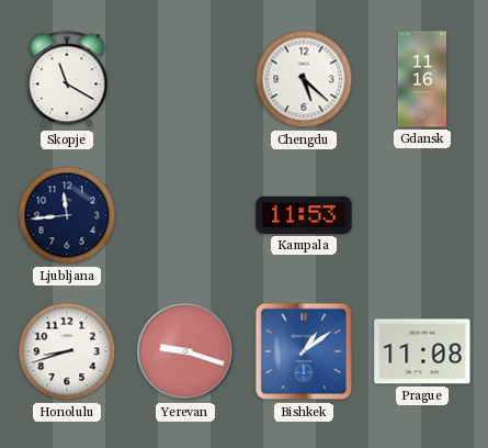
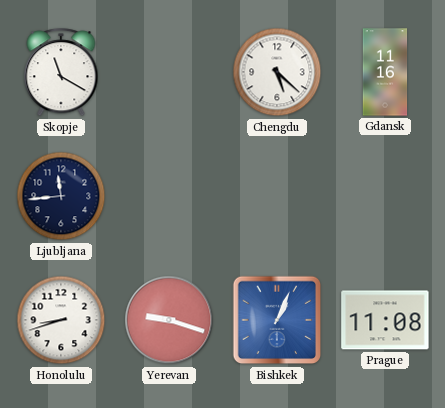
Kampala: 11:53 -> none
Bishkek: 1:09 -> 1:04
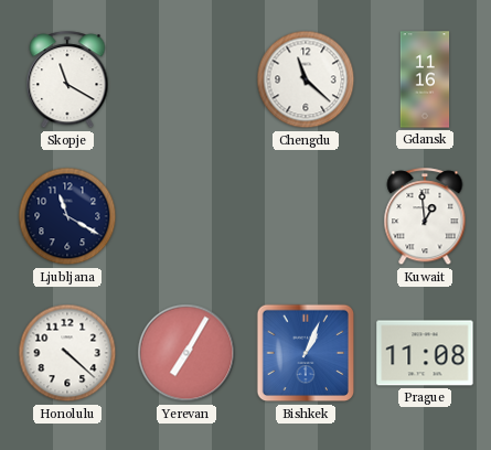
Chengdu: 5:22 -> 11:22
Ljubljana: 11:44 -> 11:20
Kuwait: none -> 12:59
Honolulu: 8:42 -> 4:22
Yerevan: 9:18 -> 7:05
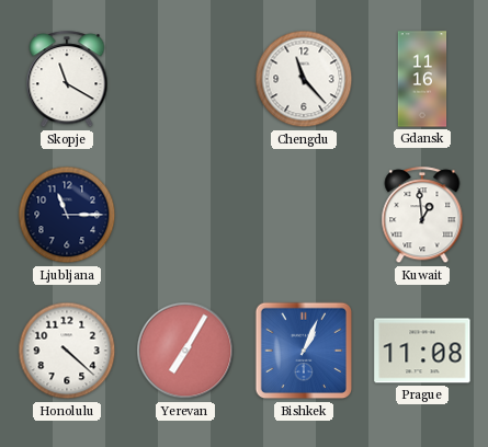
Chengdu: 11:22 -> 11:23
Ljubljana: 11:20 -> 11:15
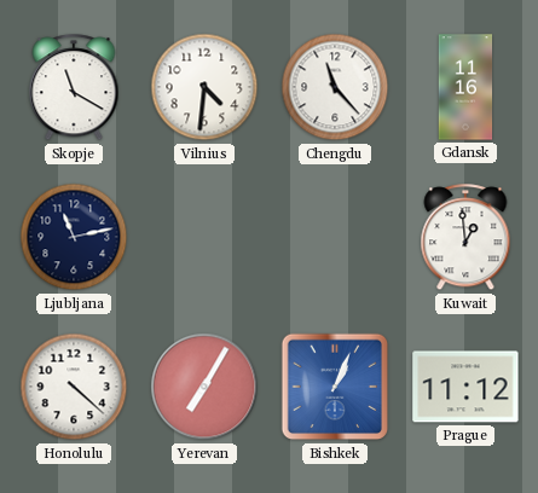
Vilnius: none -> 4:31
Ljubljana: 11:15 -> 11:13
Prague: 11:08 -> 11:12
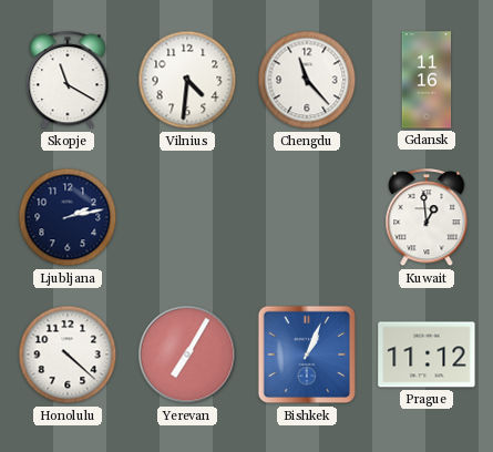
Ljubljana: 11:13 -> 2:13
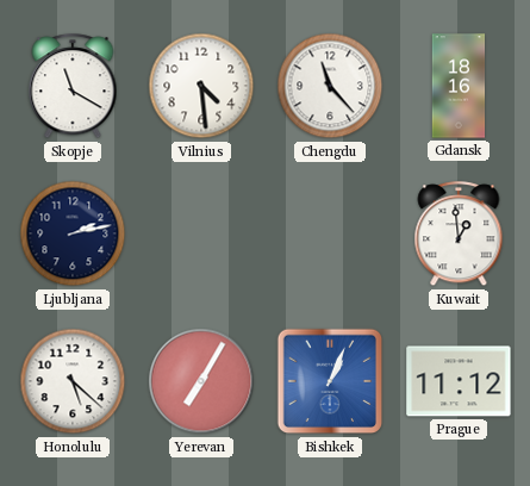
Vilnius: 4:31 -> 4:29
Gdansk: 11:16 -> 18:16
Honolulu: 4:22 -> 5:22
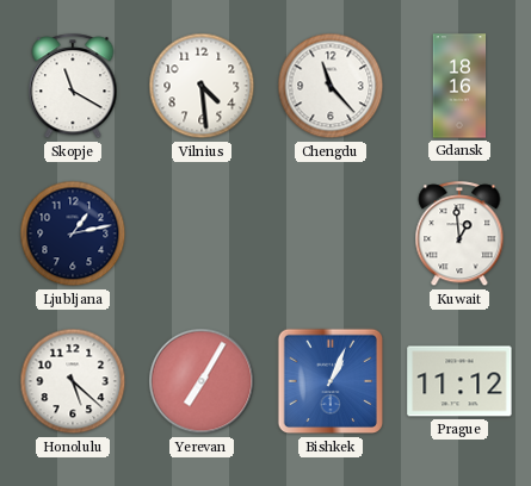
Ljubljana: 2:13 -> 1:13
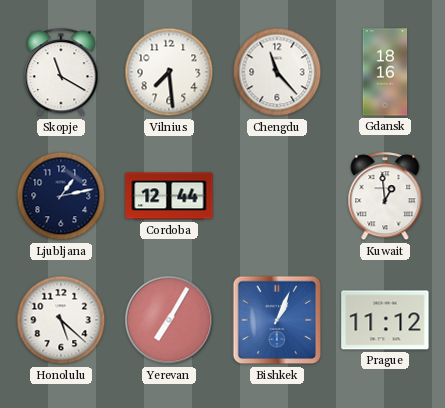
Vilnius: 4:29 -> 7:29
Cordoba: none -> 12:44
